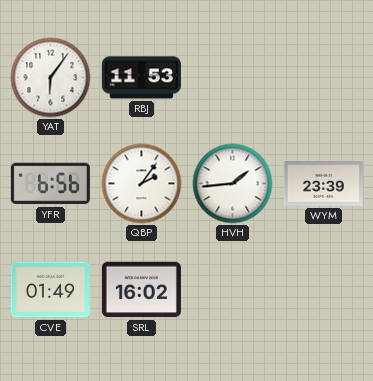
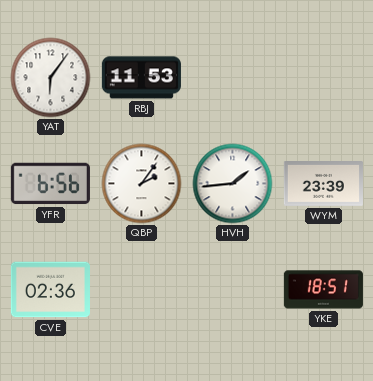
CVE: 01:49 -> 02:36
SRL: 16:02 -> none
YKE: none -> 18:51
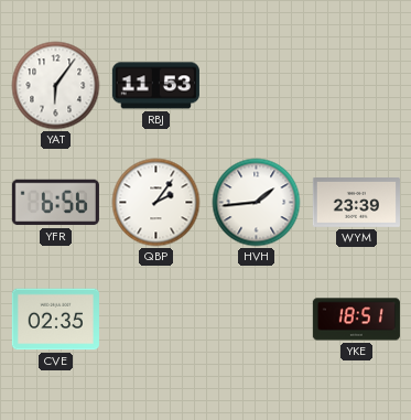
CVE: 02:36 -> 02:35
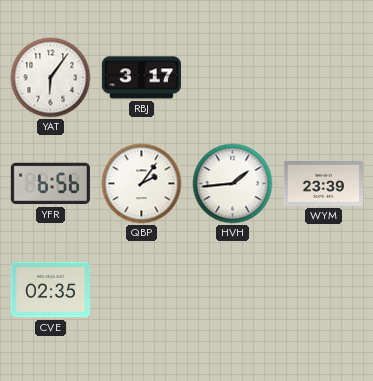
RBJ: 11:53 -> 3:17
YKE: 18:51 -> none
